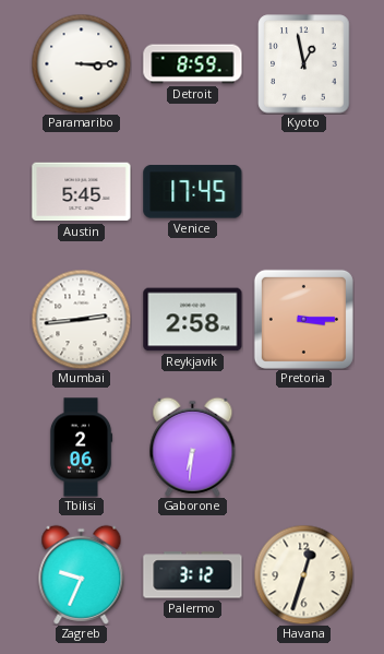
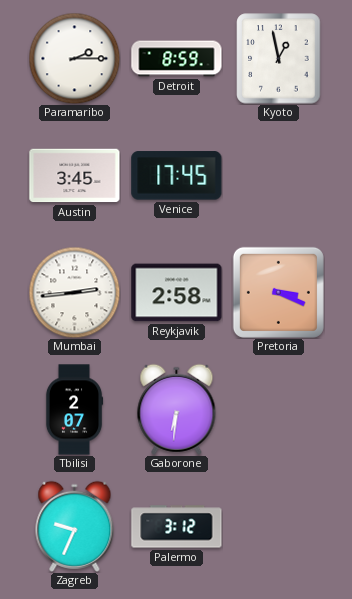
Paramaribo: 3:15 -> 2:15
Austin: 5:45 -> 3:45
Pretoria: 3:15 -> 3:19
Tbilisi: 2:06 -> 2:07
Havana: 12:33 -> none
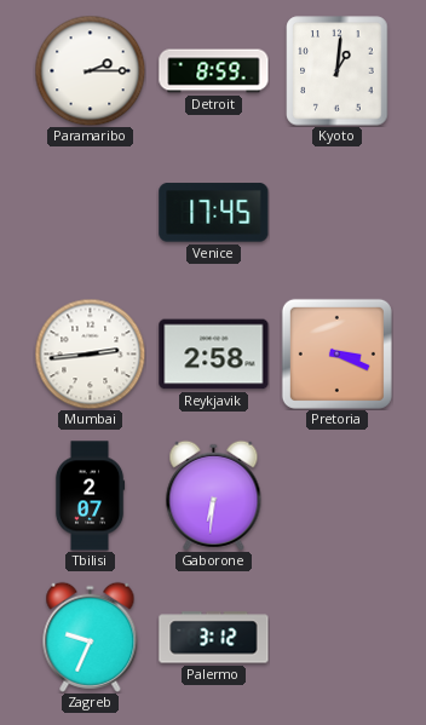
Kyoto: 12:58 -> 1:01
Austin: 3:45 -> none
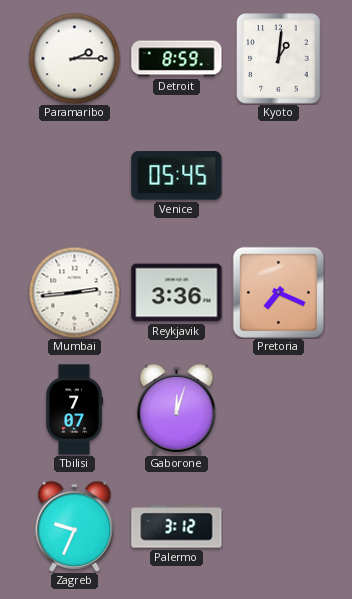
Venice: 17:45 -> 05:45
Reykjavik: 2:58 -> 3:36
Pretoria: 3:19 -> 7:19
Tbilisi: 2:07 -> 7:07
Gaborone: 6:31 -> 12:03
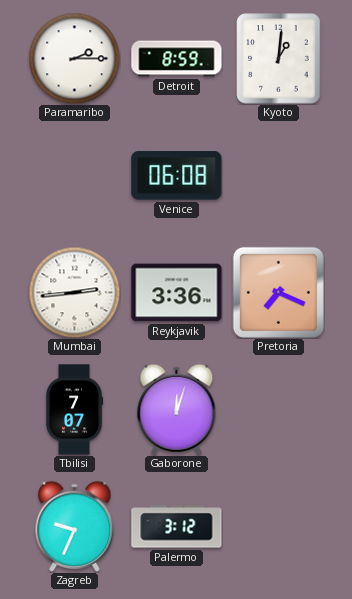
Venice: 05:45 -> 06:08
